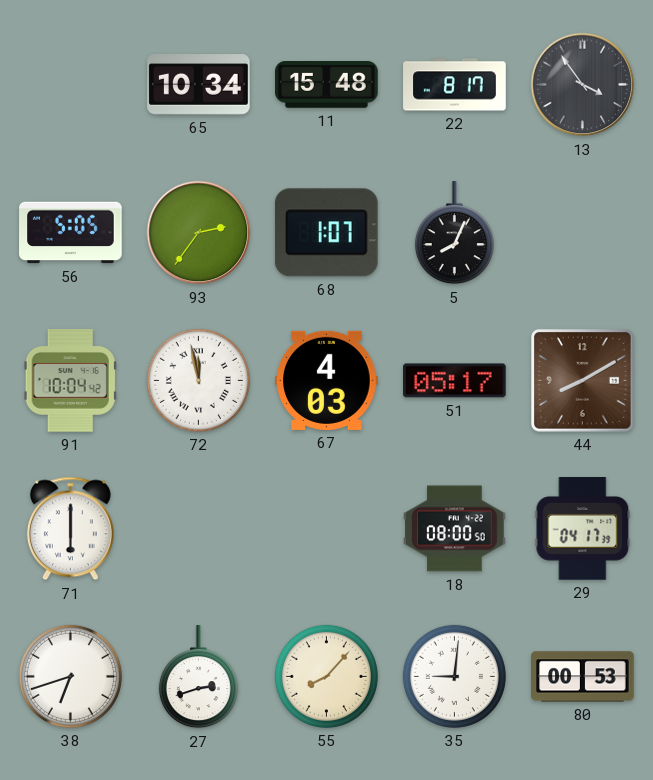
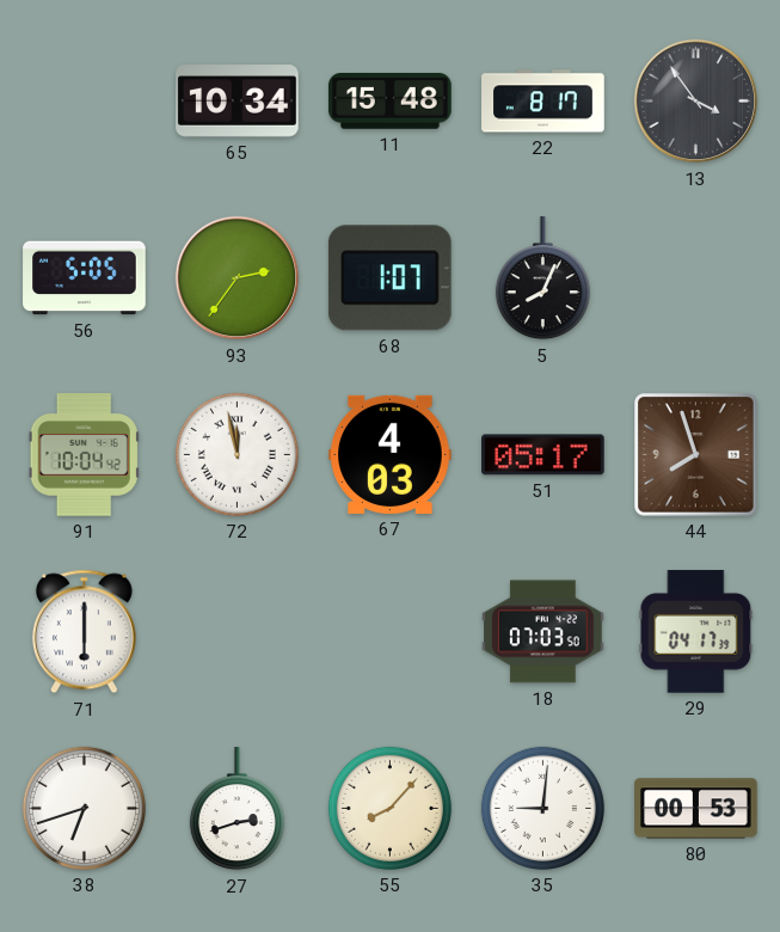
44: 8:10 -> 7:57
18: 08:00 -> 07:03
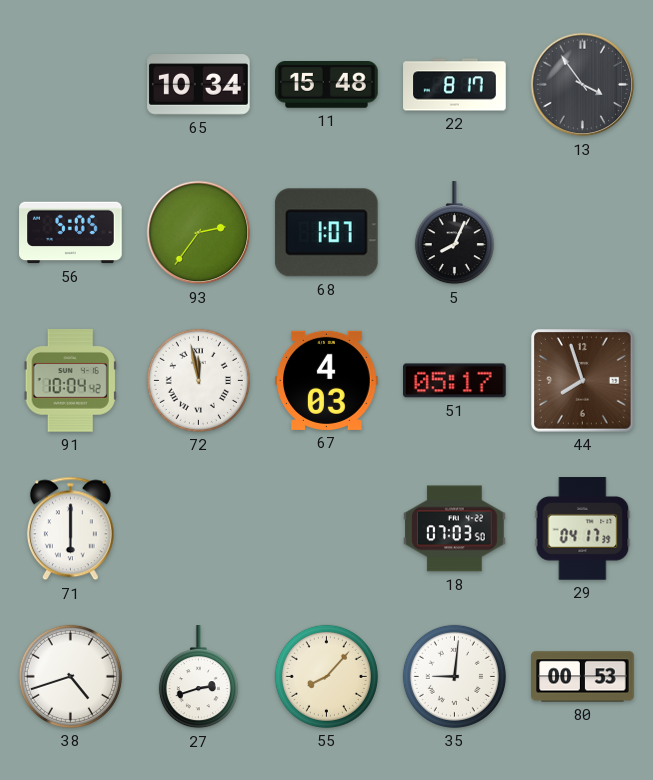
38: 6:42 -> 4:42
